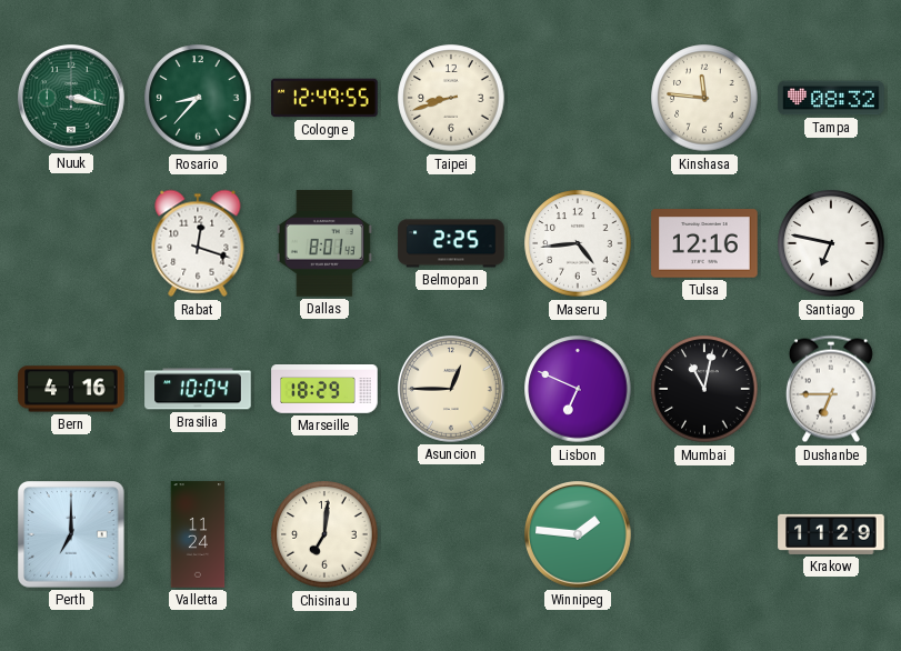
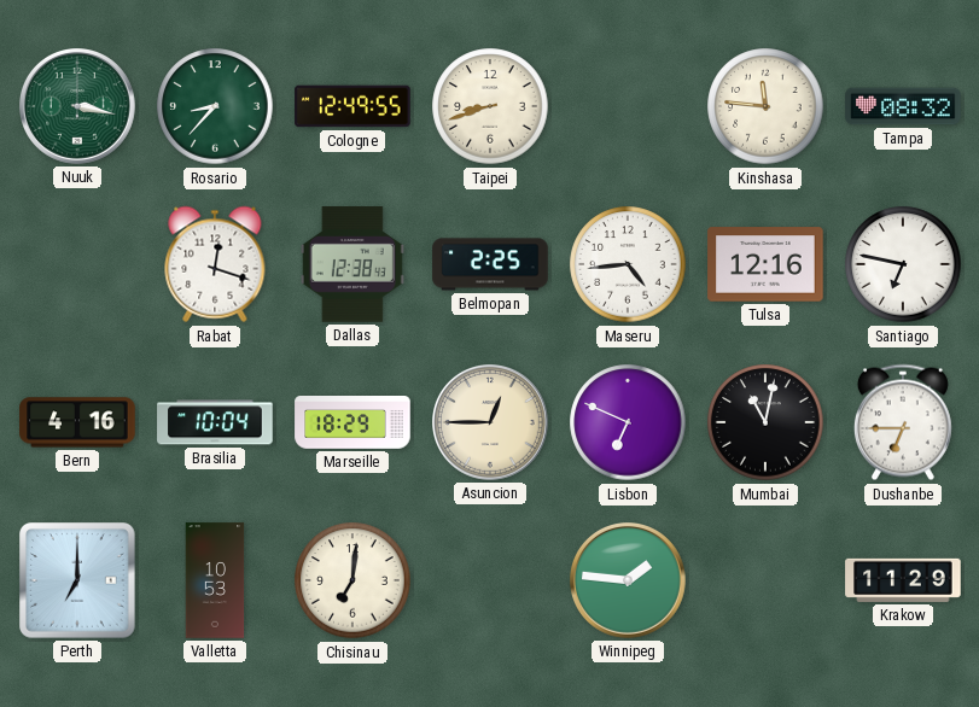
Dallas: 8:01 -> 12:38
Valletta: 11:24 -> 10:53
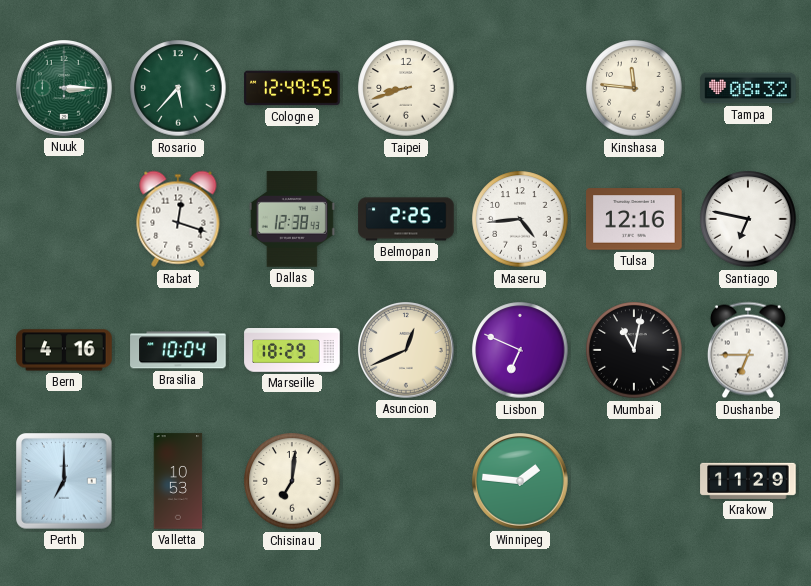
Nuuk: 3:17 -> 3:15
Rosario: 8:37 -> 5:37
Asuncion: 12:45 -> 12:41
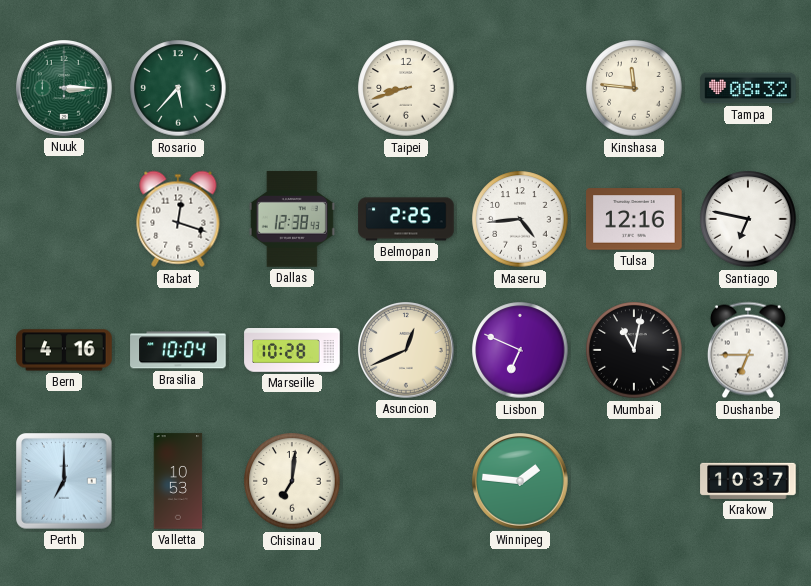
Cologne: 12:49 -> none
Marseille: 18:29 -> 10:28
Krakow: 11:29 -> 10:37
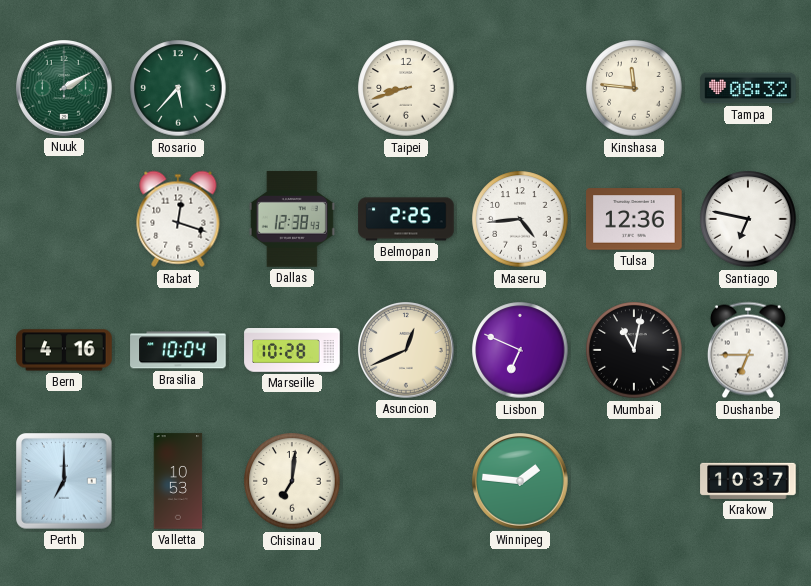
Nuuk: 3:15 -> 2:10
Tulsa: 12:16 -> 12:36
